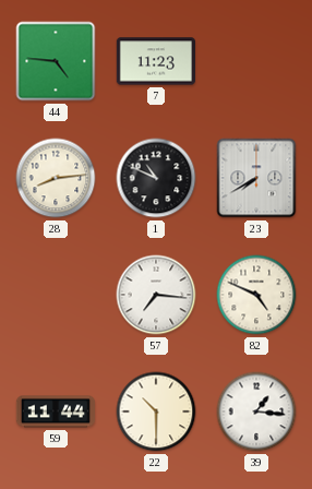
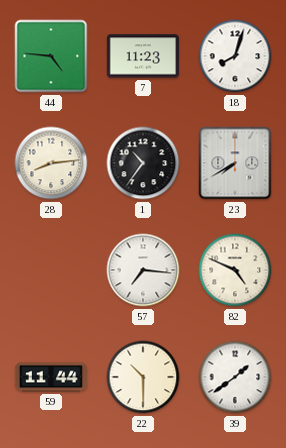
18: none -> 8:03
1: 10:49 -> 10:36
39: 1:16 -> 1:39
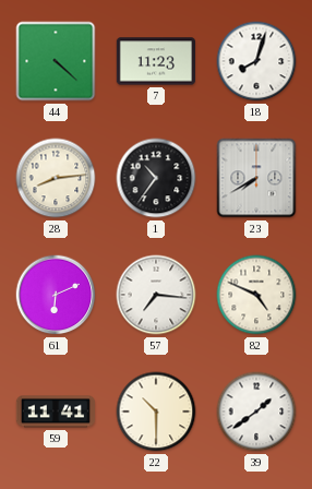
44: 4:46 -> 4:22
61: none -> 6:11
59: 11:44 -> 11:41
